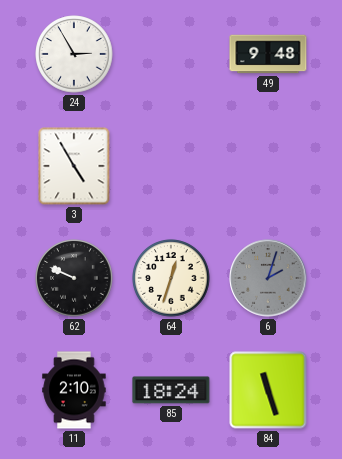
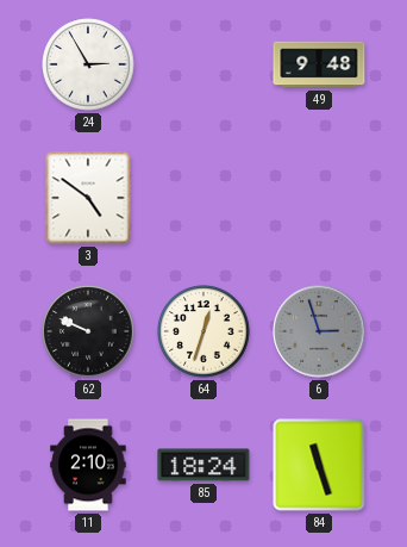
3: 4:55 -> 4:51
6: 2:03 -> 2:57
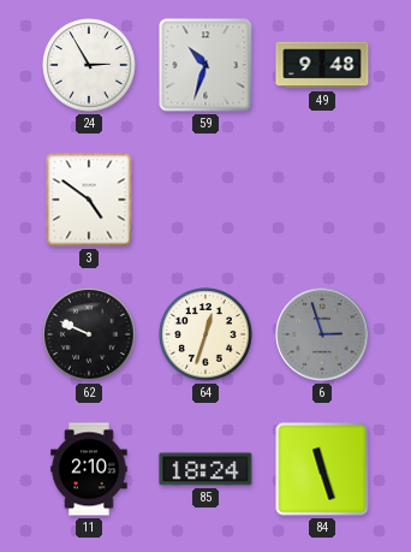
59: none -> 10:33
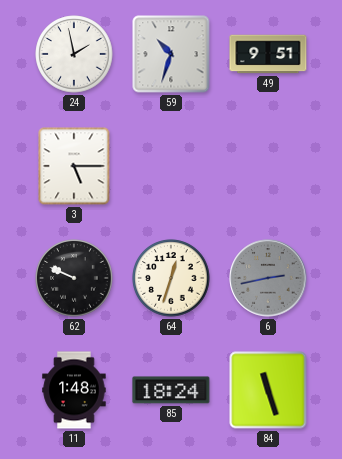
24: 2:55 -> 1:58
49: 9:48 -> 9:51
3: 4:51 -> 5:15
6: 2:57 -> 2:43
11: 2:10 -> 1:48
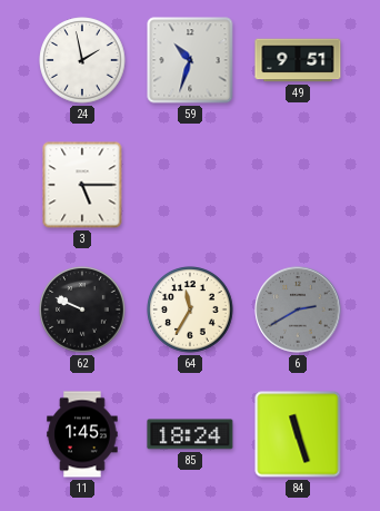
64: 12:33 -> 11:35
6: 2:43 -> 2:40
11: 1:48 -> 1:45
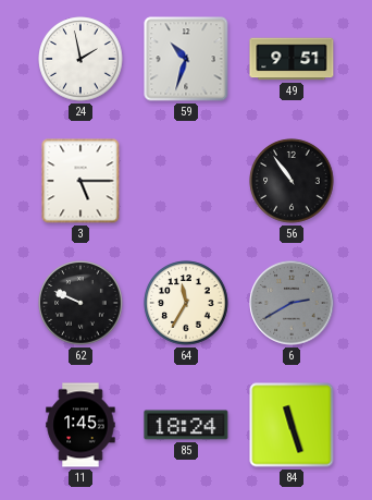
56: none -> 10:54
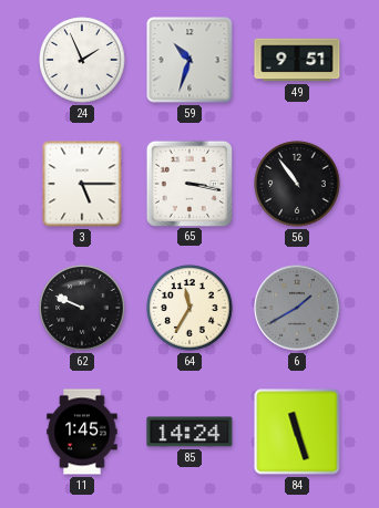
24: 1:58 -> 1:56
65: none -> 3:17
6: 2:40 -> 1:40
85: 18:24 -> 14:24
